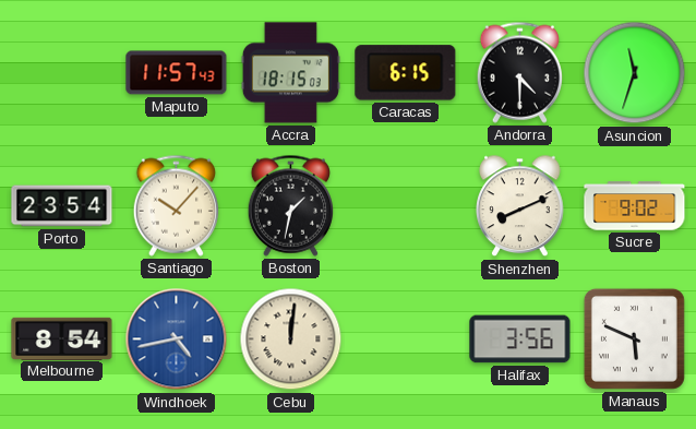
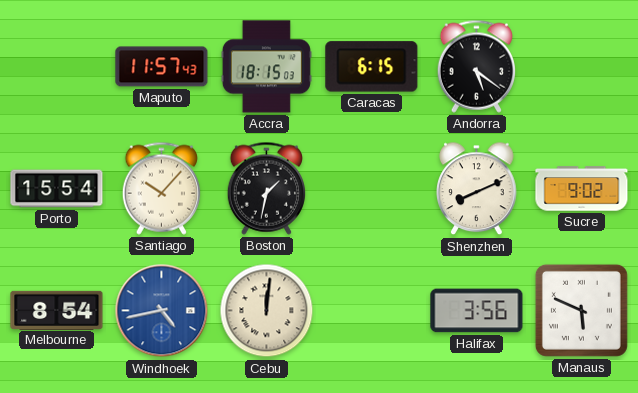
Andorra: 4:30 -> 5:21
Asuncion: 11:33 -> none
Porto: 23:54 -> 15:54
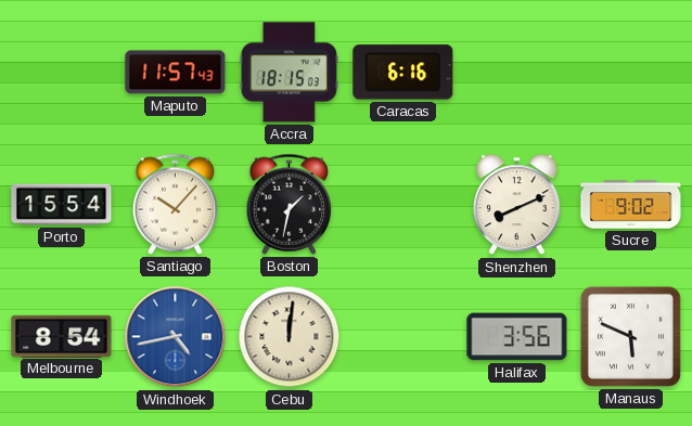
Caracas: 6:15 -> 6:16
Andorra: 5:21 -> none
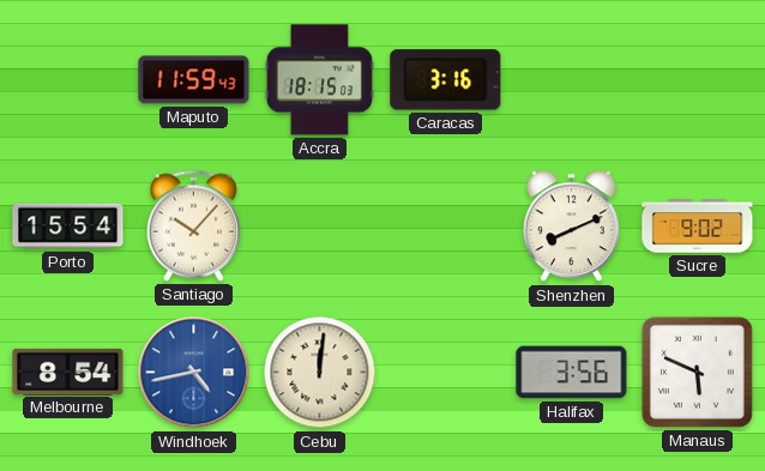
Maputo: 11:57 -> 11:59
Caracas: 6:16 -> 3:16
Boston: 1:32 -> none
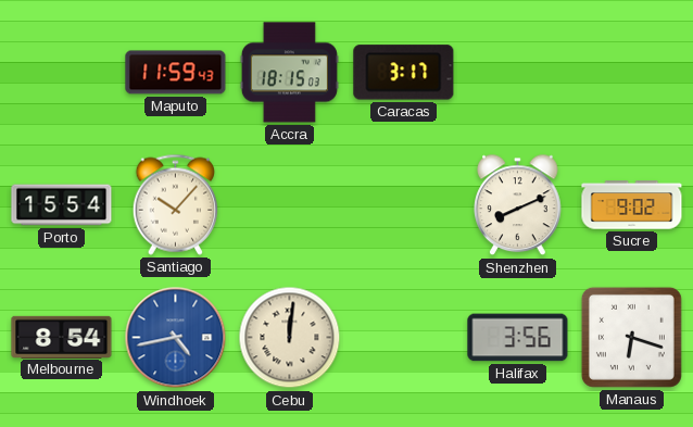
Caracas: 3:16 -> 3:17
Manaus: 5:49 -> 6:18
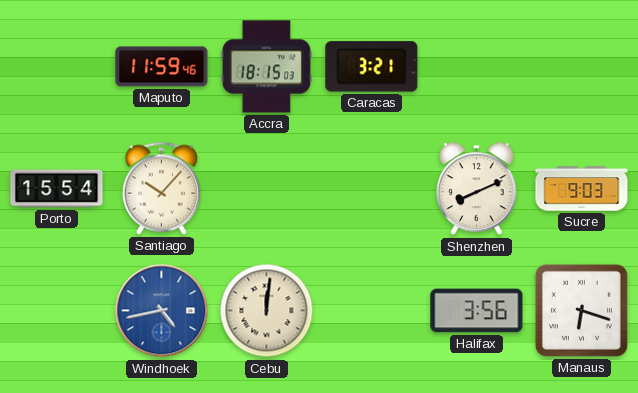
Maputo: 11:59:43 -> 11:59:46
Caracas: 3:17 -> 3:21
Sucre: 9:02 -> 9:03
Melbourne: 8:54 -> none
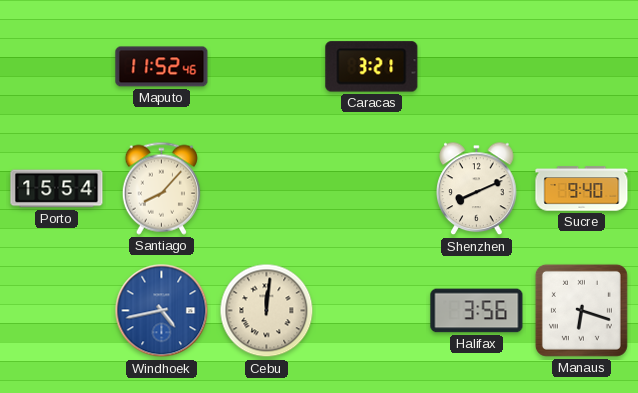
Maputo: 11:59 -> 11:52
Accra: 18:15 -> none
Santiago: 10:07 -> 8:07
Sucre: 9:03 -> 9:40
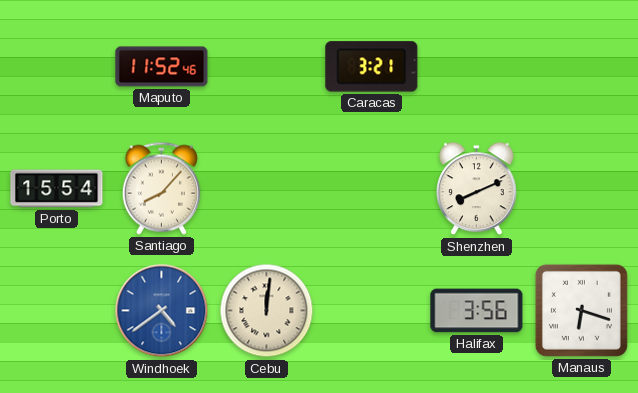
Sucre: 9:40 -> none
Windhoek: 4:43 -> 4:39
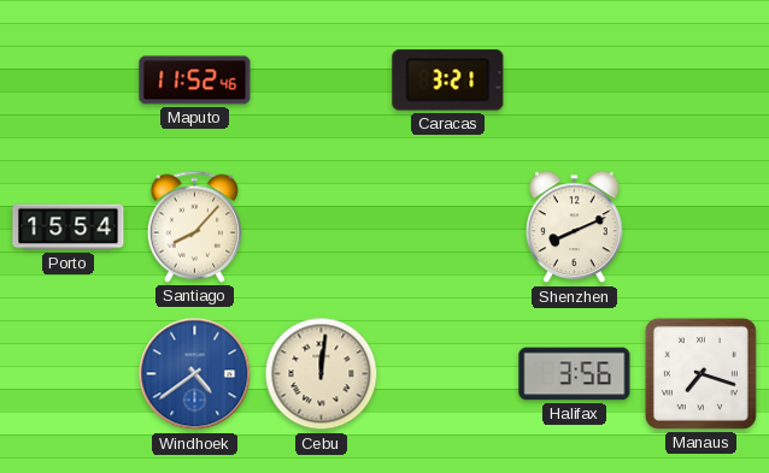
Manaus: 6:18 -> 7:18
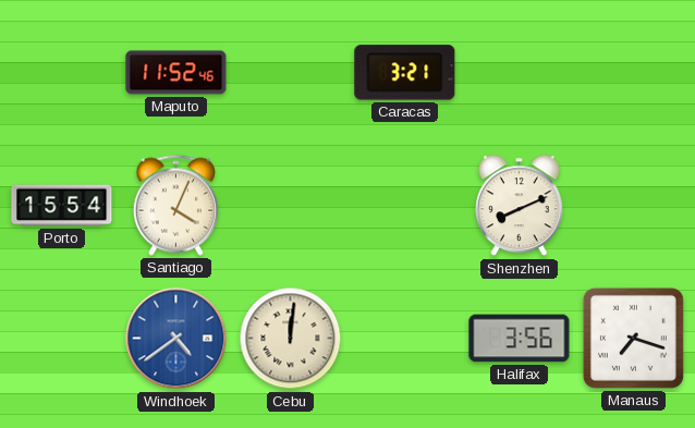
Santiago: 8:07 -> 4:04
